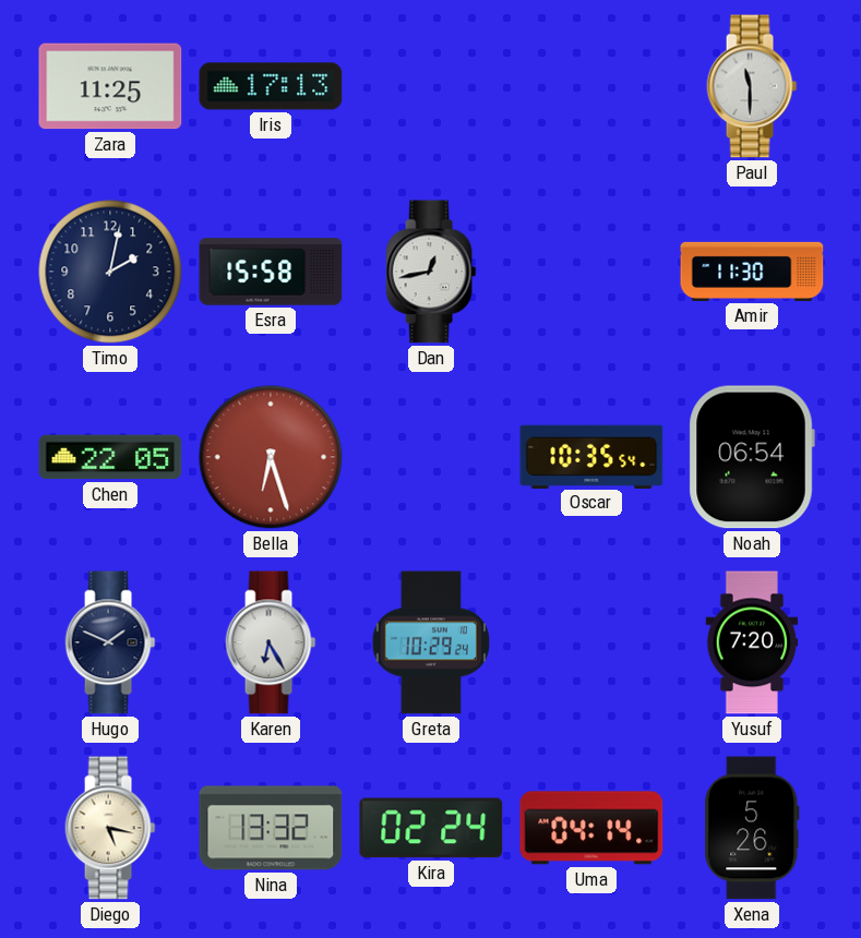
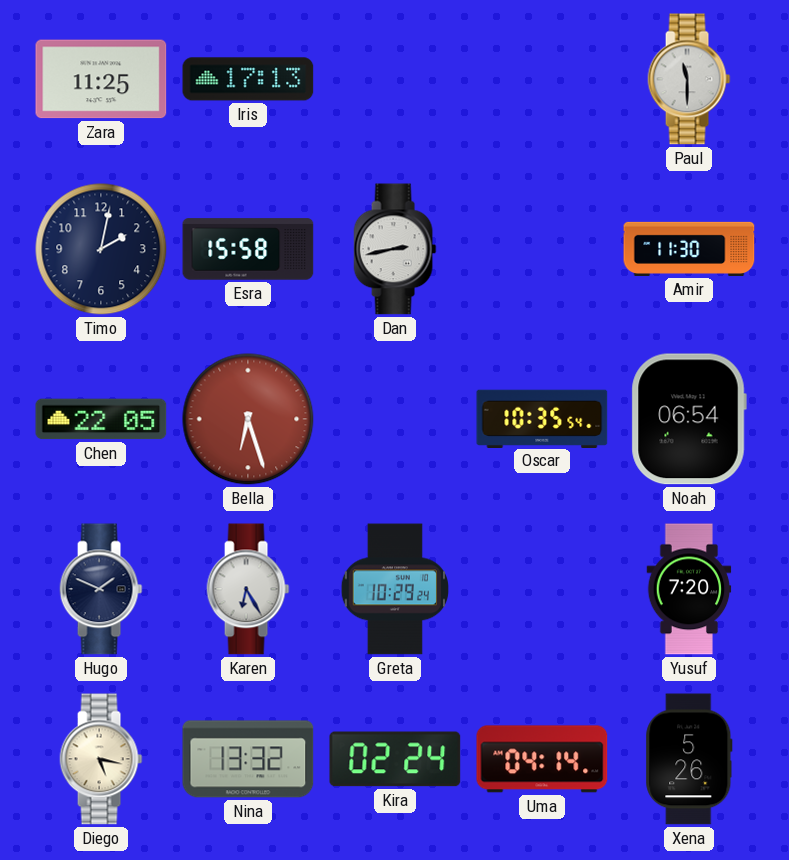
Dan: 12:43 -> 2:43
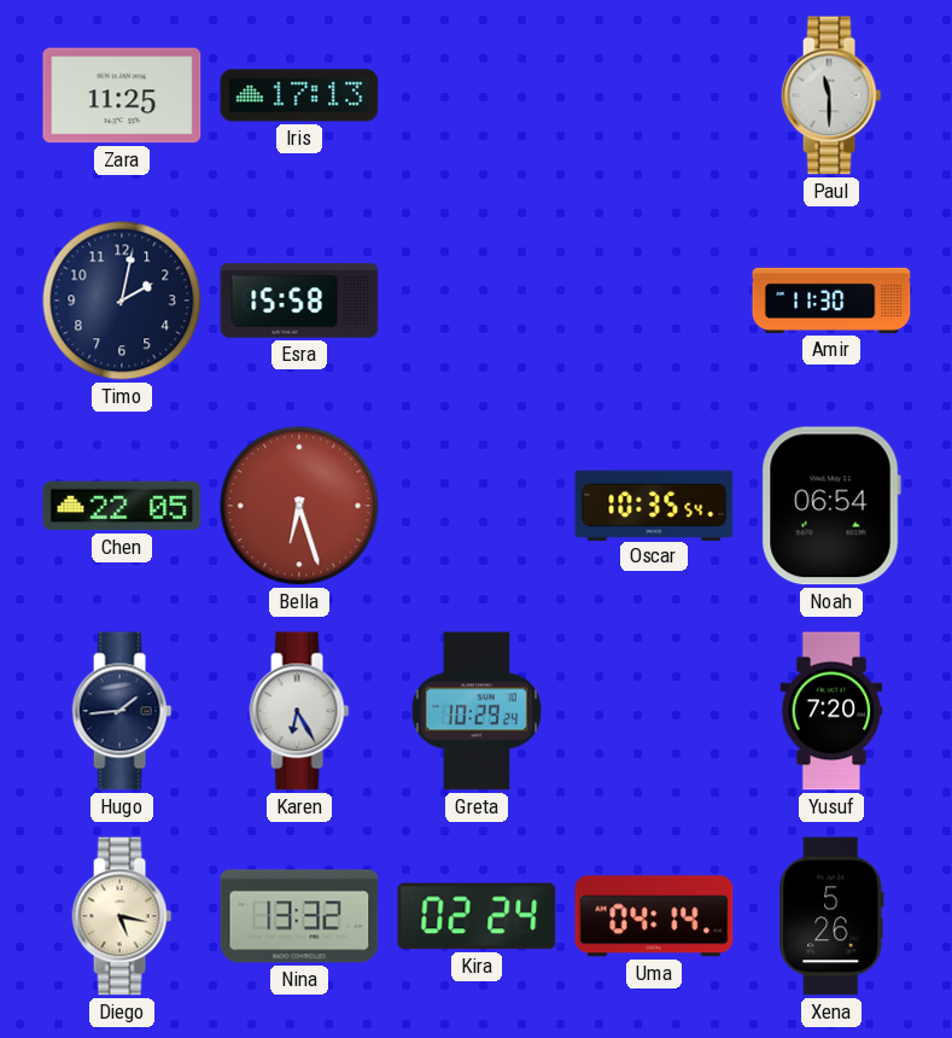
Dan: 2:43 -> none
Hugo: 1:49 -> 1:44
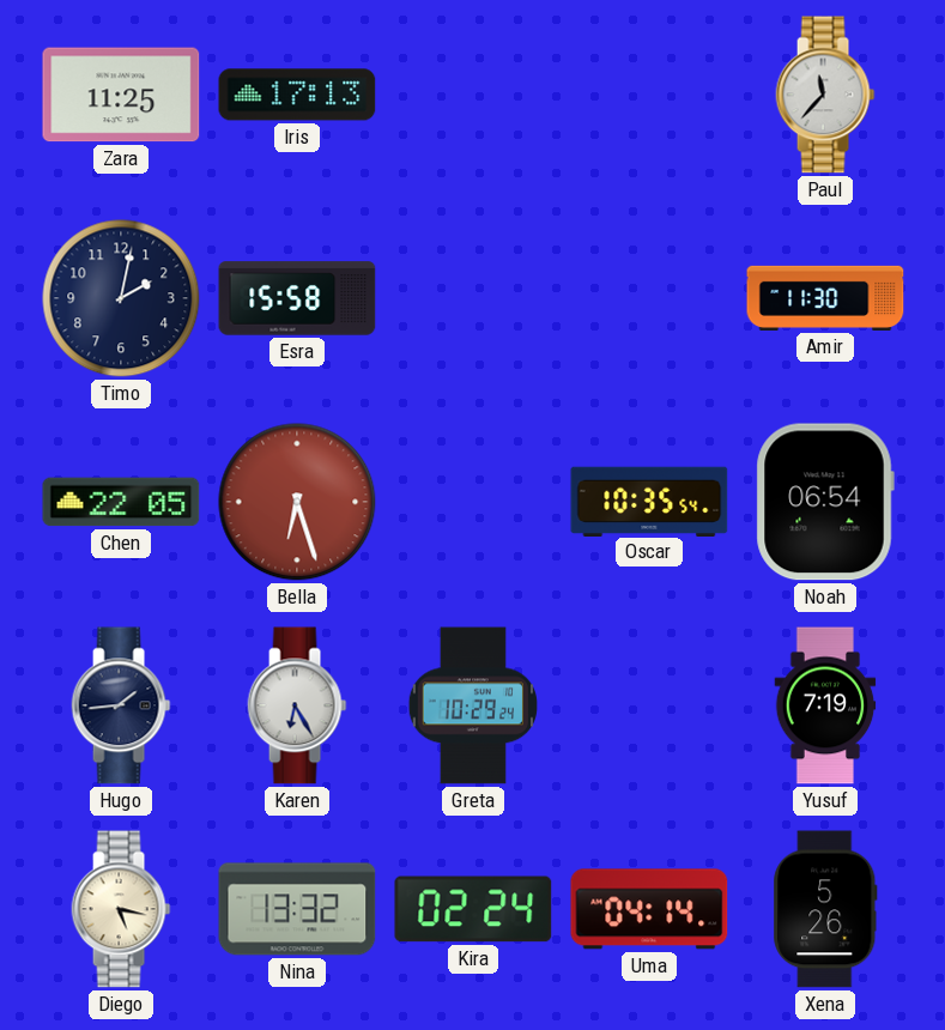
Paul: 11:30 -> 11:37
Yusuf: 7:20 -> 7:19
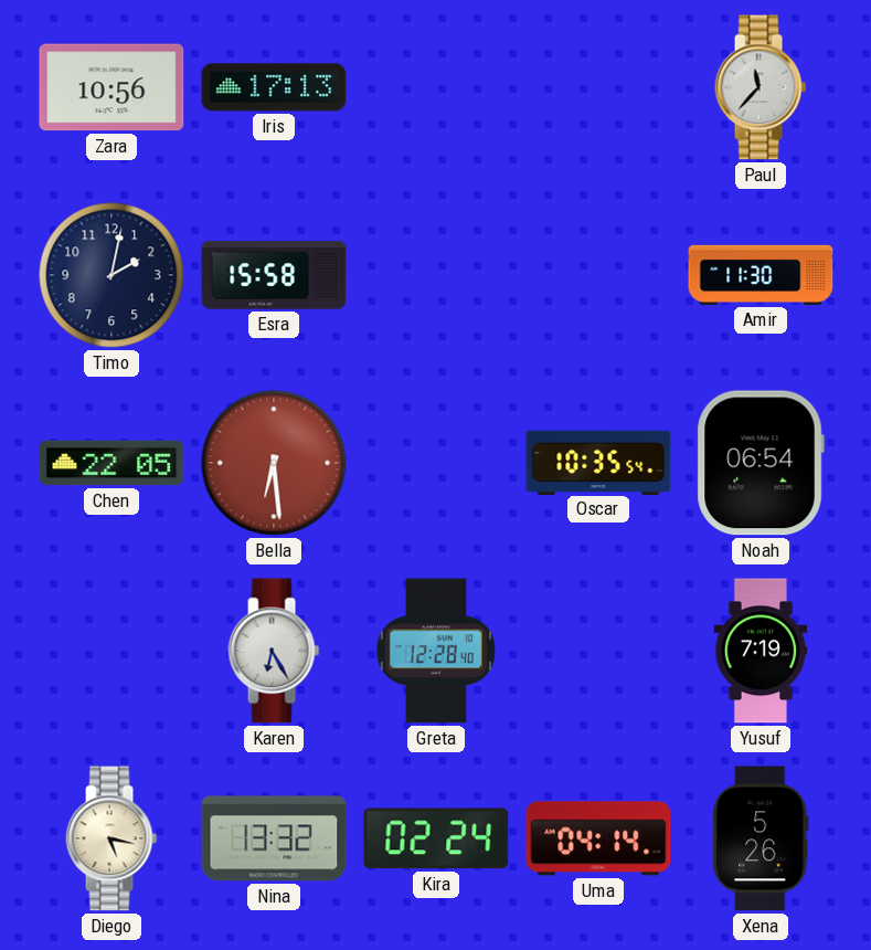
Zara: 11:25 -> 10:56
Bella: 6:27 -> 6:29
Hugo: 1:44 -> none
Greta: 10:29 -> 12:28
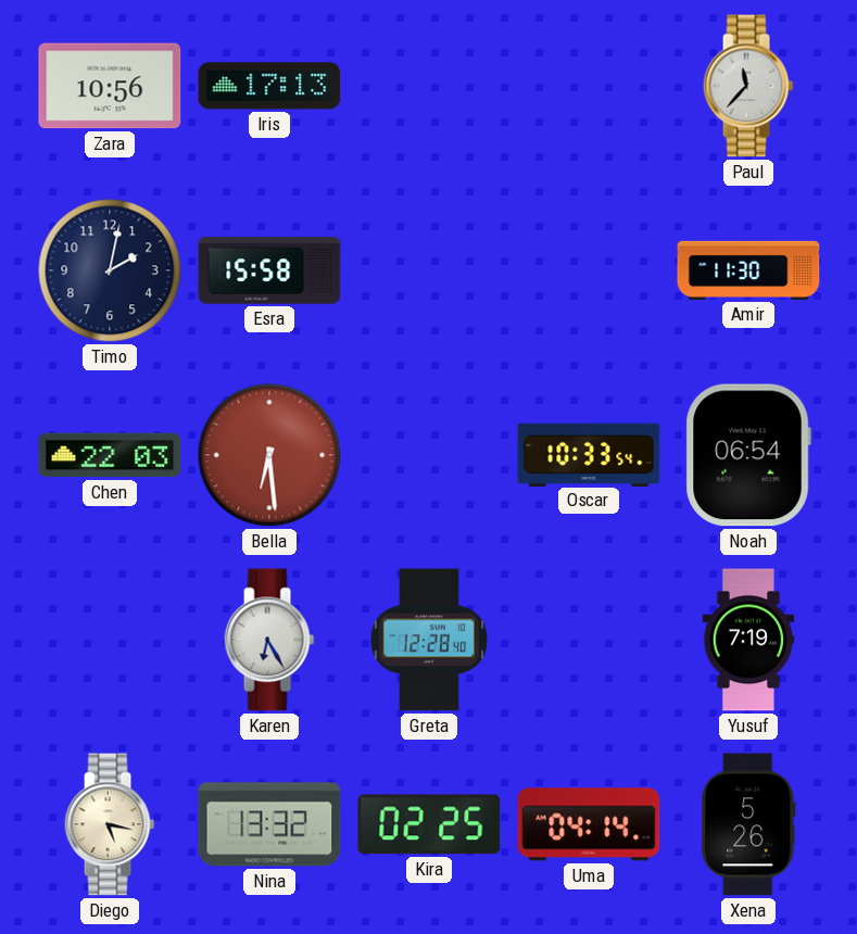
Chen: 22:05 -> 22:03
Oscar: 10:35 -> 10:33
Kira: 02:24 -> 02:25
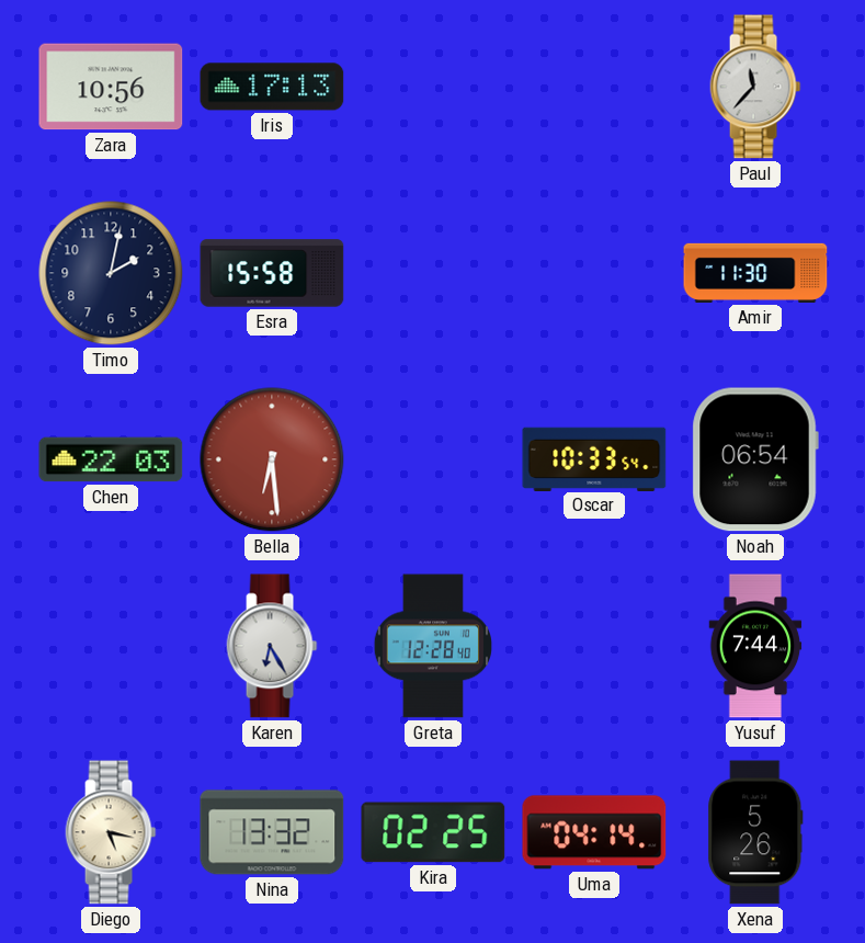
Yusuf: 7:19 -> 7:44
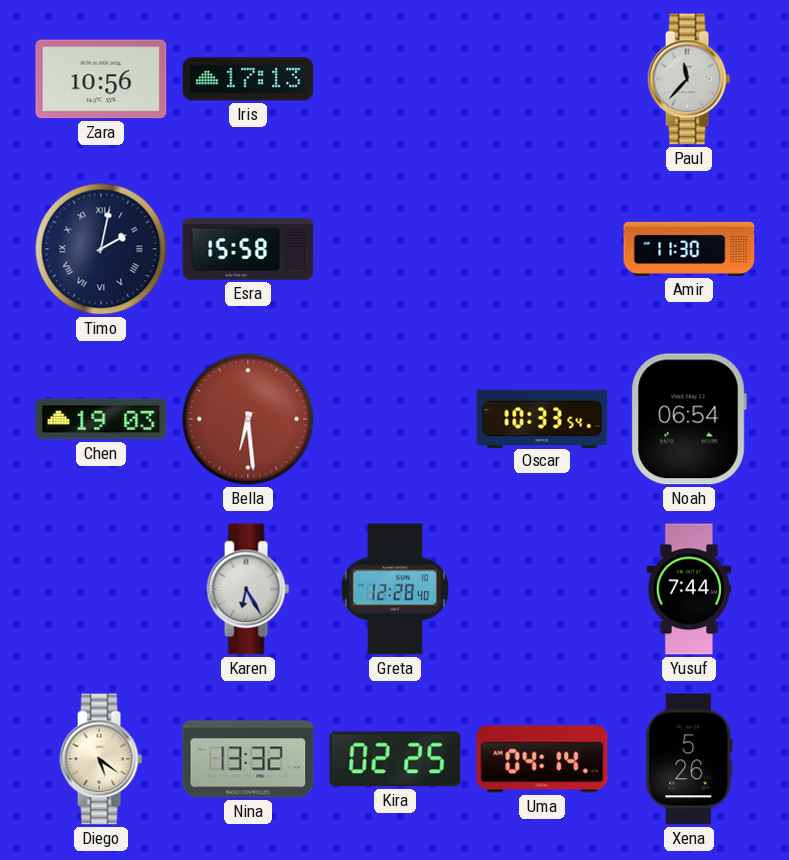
Timo numerals: Arabic -> Roman
Chen: 22:03 -> 19:03
Diego: 5:17 -> 5:21
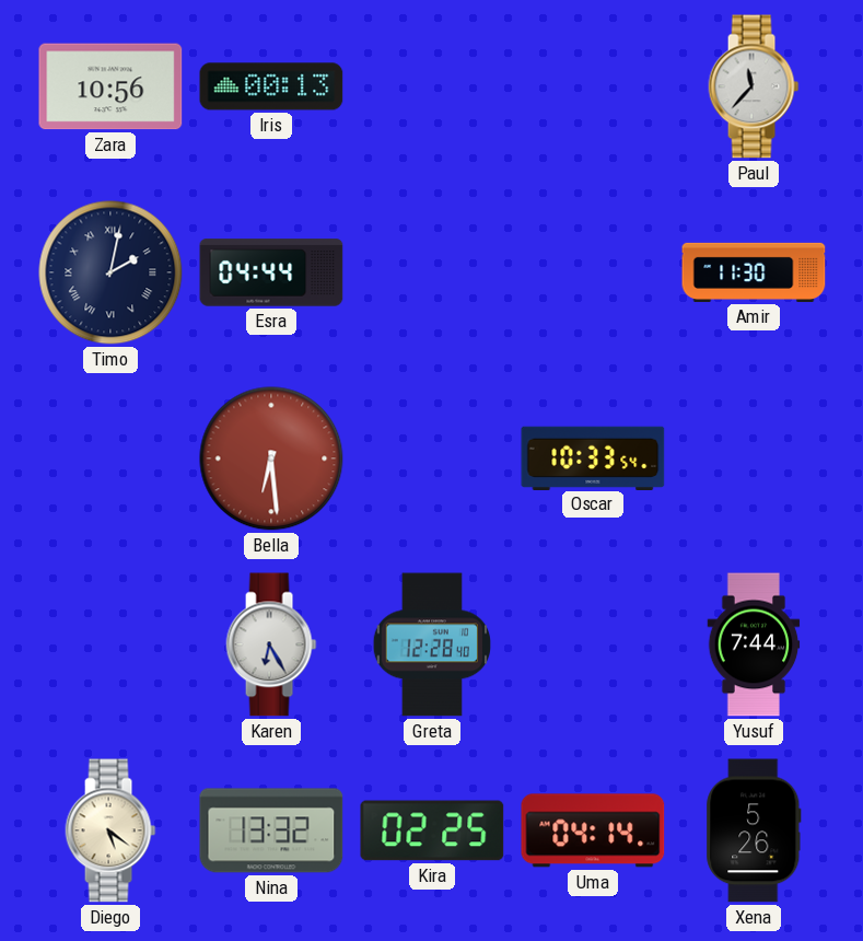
Iris: 17:13 -> 00:13
Esra: 15:58 -> 04:44
Chen: 19:03 -> none
Noah: 06:54 -> none
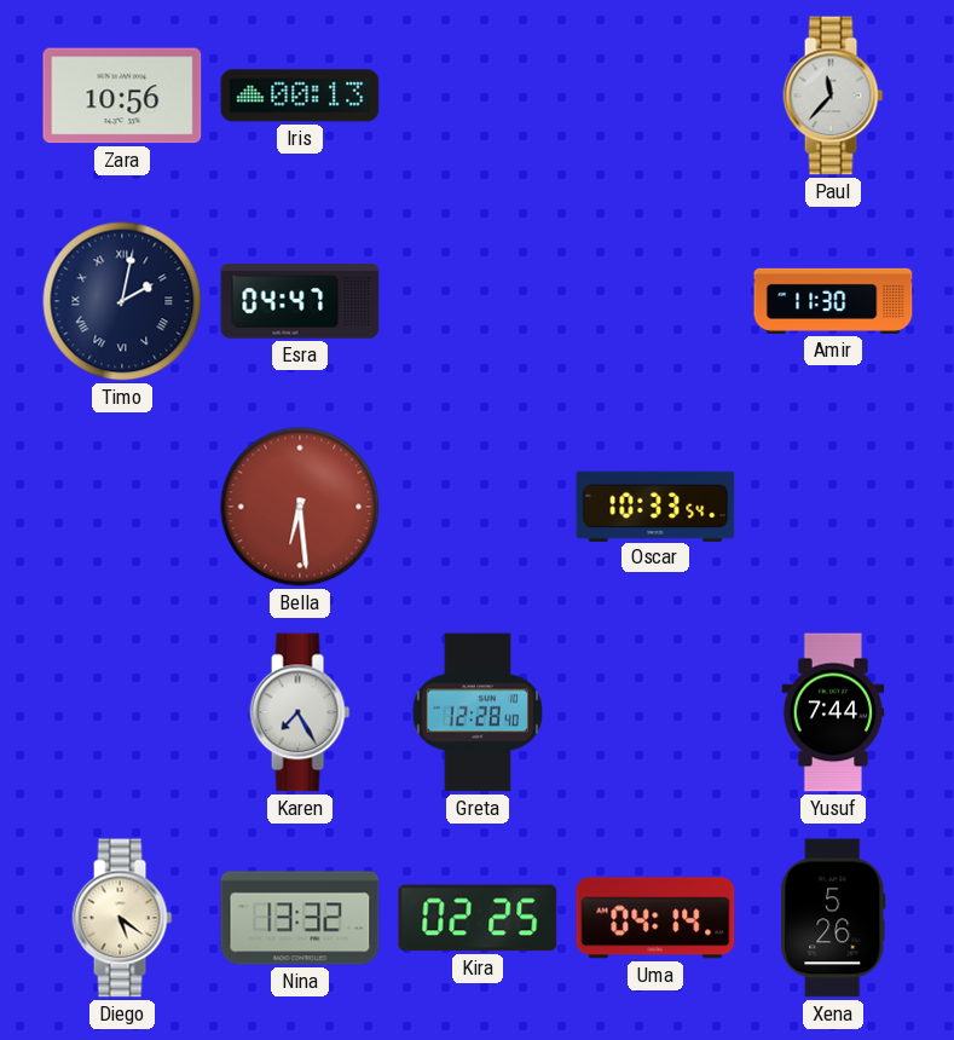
Esra: 04:44 -> 04:47
Karen: 6:25 -> 7:25
